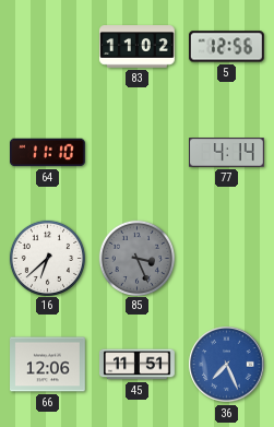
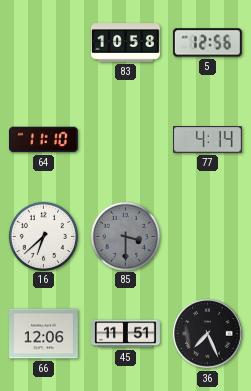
83: 11:02 -> 10:58
85: 3:26 -> 3:30
36 dial: blue -> black
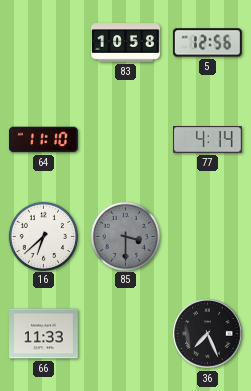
66: 12:06 -> 11:33
45: 11:51 -> none
